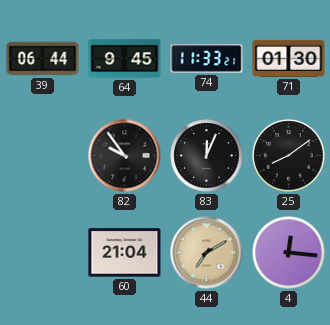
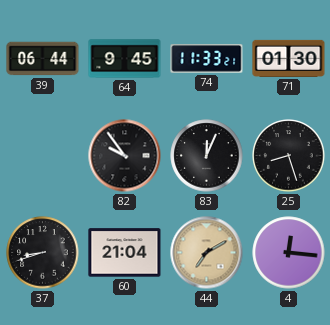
25: 8:09 -> 8:27
37: none -> 8:42
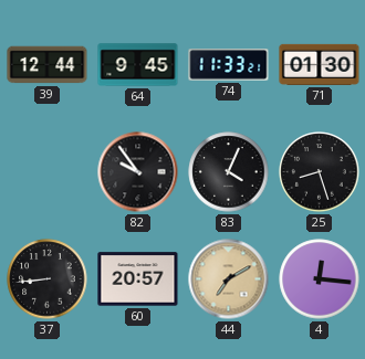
39: 06:44 -> 12:44
83: 12:04 -> 4:04
37: 8:42 -> 8:44
60: 21:04 -> 20:57
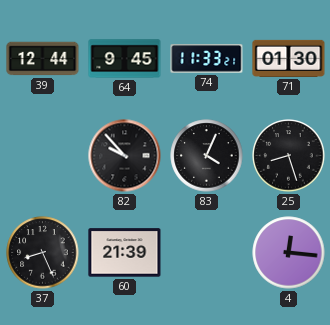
82: 9:54 -> 9:53
37: 8:44 -> 8:26
60: 20:57 -> 21:39
44: 7:10 -> none
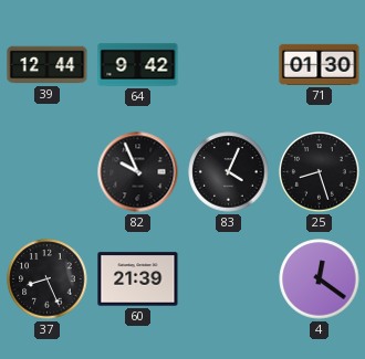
64: 9:45 -> 9:42
74: 11:33 -> none
82: 9:53 -> 9:56
4: 12:16 -> 12:21
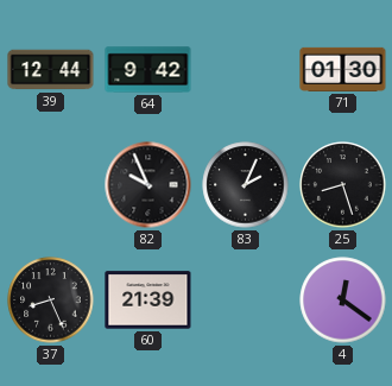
83: 4:04 -> 2:04
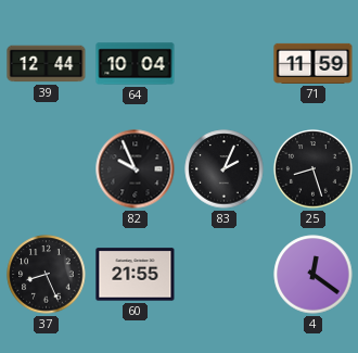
64: 9:42 -> 10:04
71: 01:30 -> 11:59
60: 21:39 -> 21:55
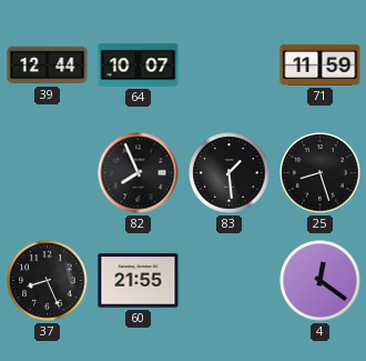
64: 10:04 -> 10:07
82: 9:56 -> 7:56
83: 2:04 -> 1:29
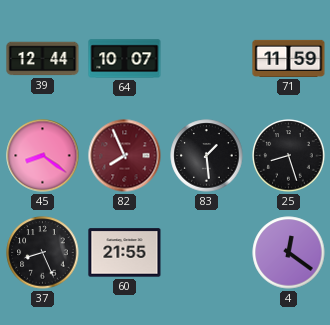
45: none -> 8:21
82 dial: black -> burgundy
